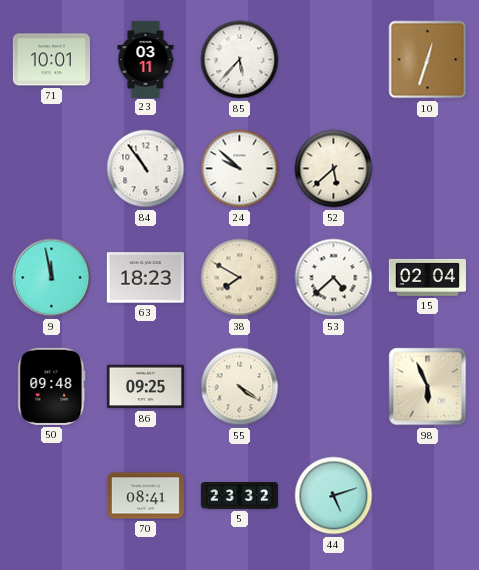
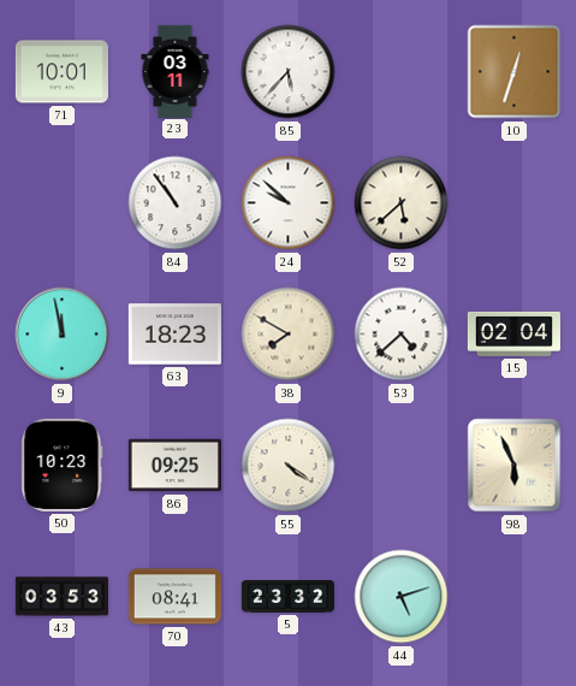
50: 09:48 -> 10:23
43: none -> 03:53
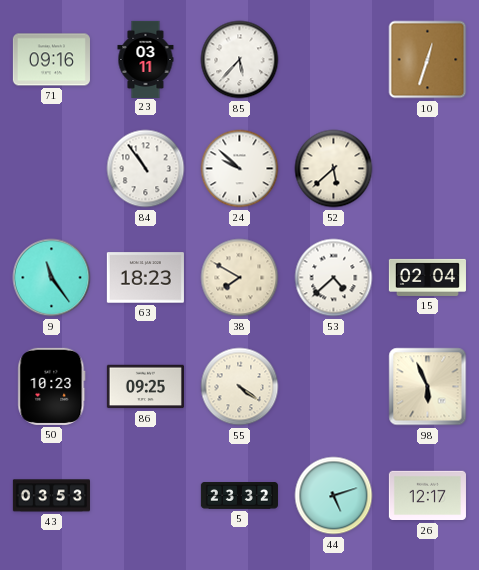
71: 10:01 -> 09:16
9: 11:58 -> 11:24
70: 08:41 -> none
26: none -> 12:17
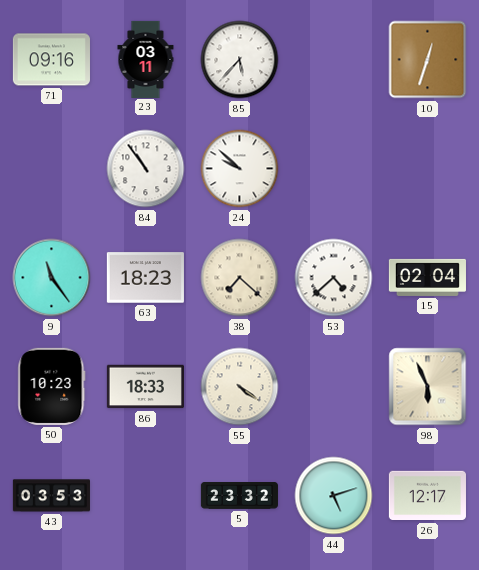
52: 5:38 -> none
38: 7:50 -> 7:22
86: 09:25 -> 18:33
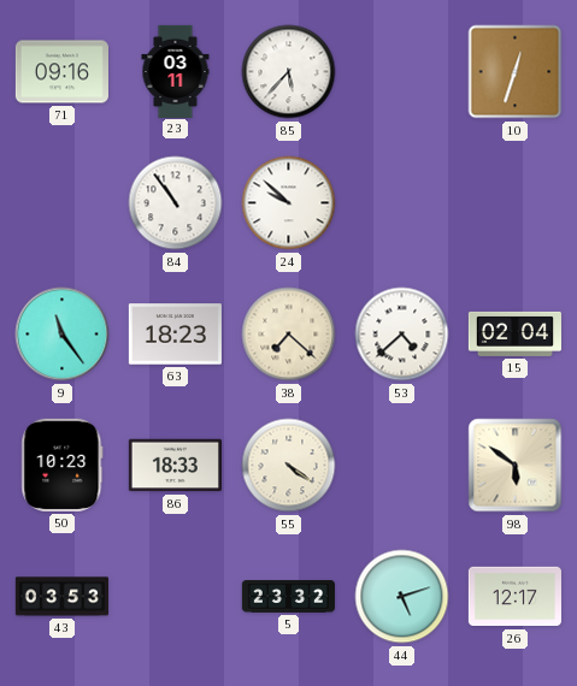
98: 5:56 -> 5:51
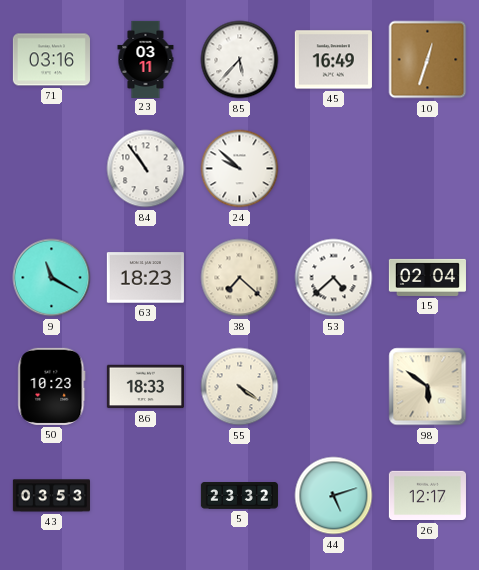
71: 09:16 -> 03:16
45: none -> 16:49
9: 11:24 -> 11:20
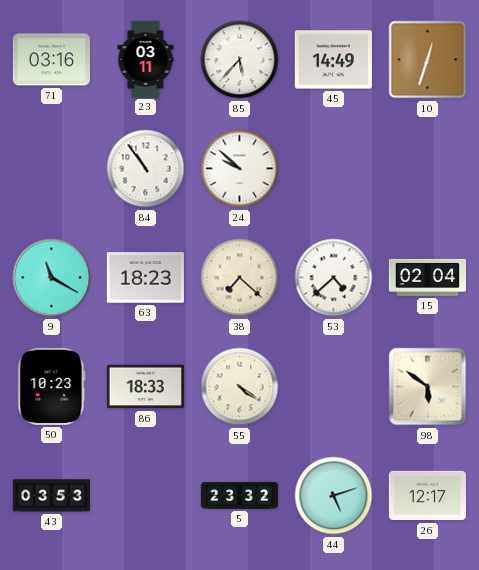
45: 16:49 -> 14:49
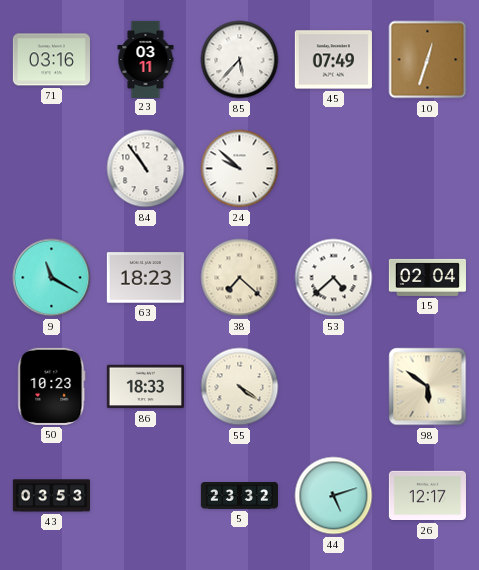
45: 14:49 -> 07:49
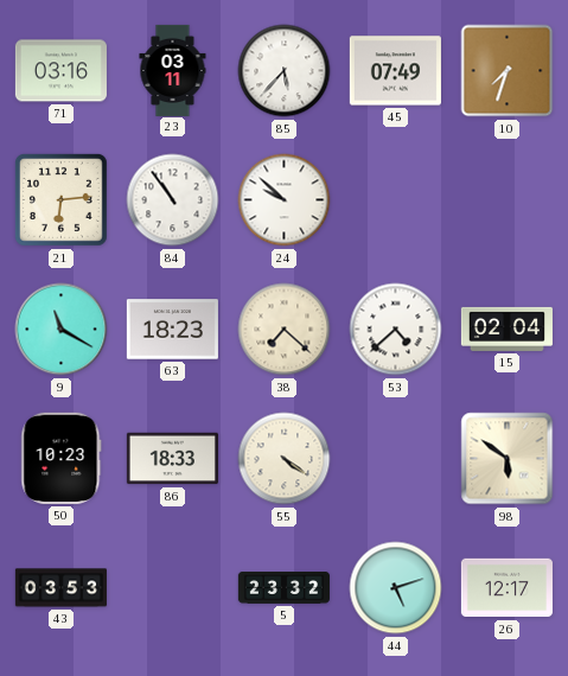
10: 12:33 -> 7:33
21: none -> 6:14
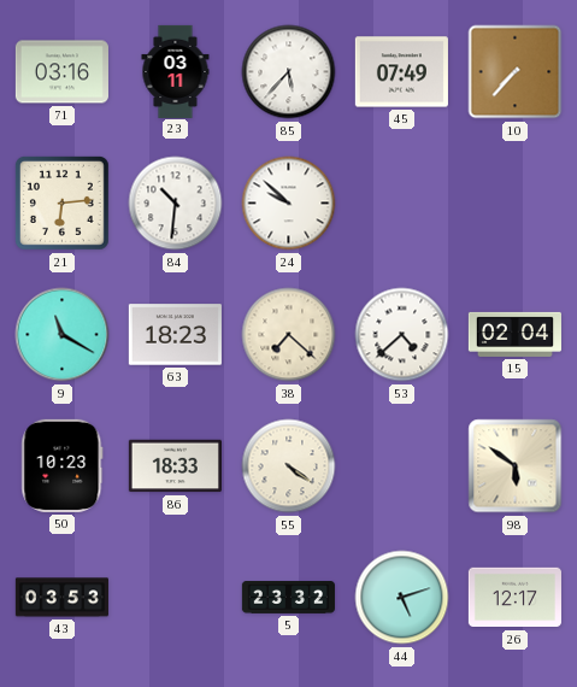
10: 7:33 -> 7:37
84: 10:54 -> 10:31
